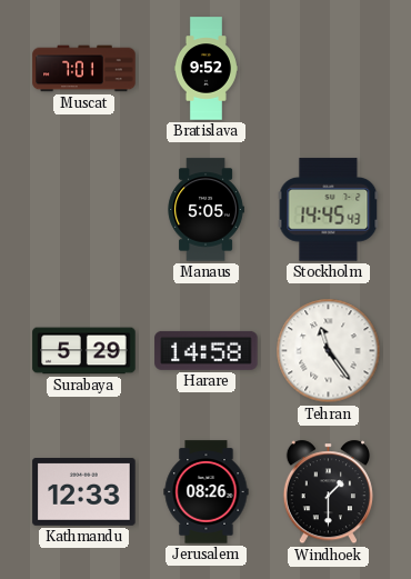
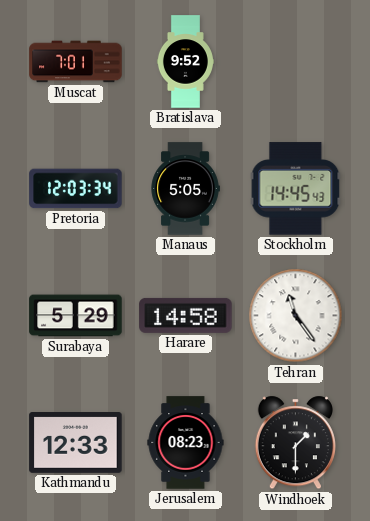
Pretoria: none -> 12:03
Jerusalem: 08:26 -> 08:23
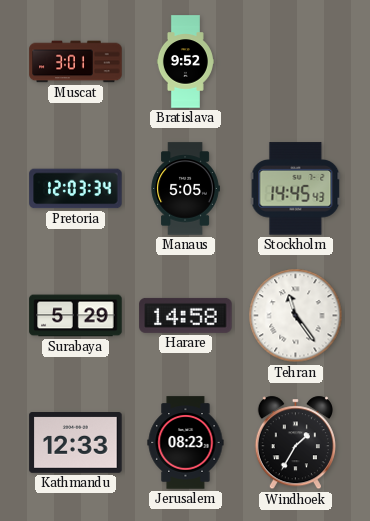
Muscat: 7:01 -> 3:01
Windhoek: 1:30 -> 1:35
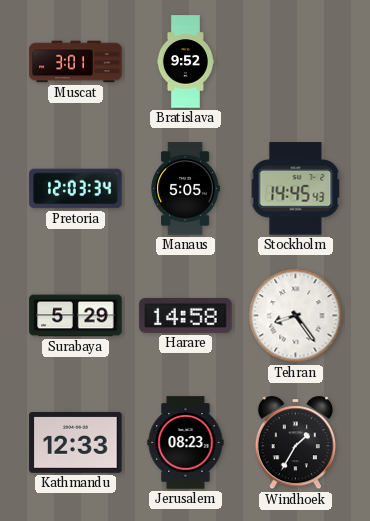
Tehran: 11:24 -> 8:24
